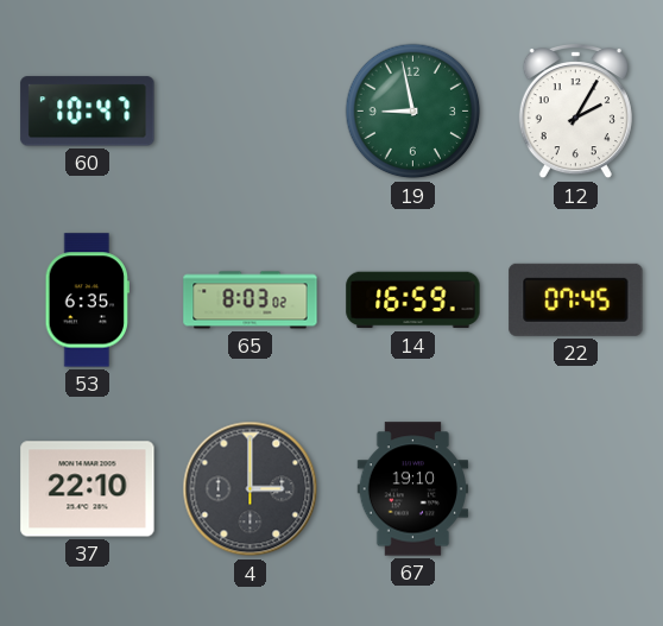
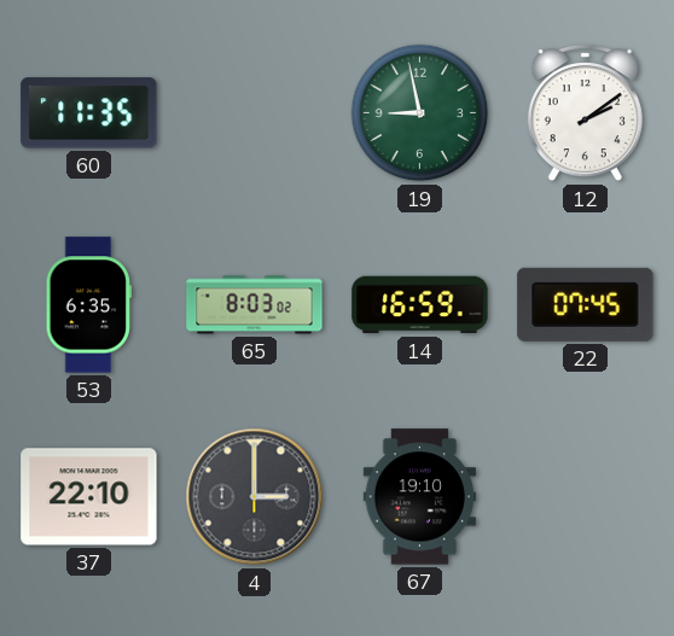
60: 10:47 -> 11:35
12: 2:05 -> 2:09
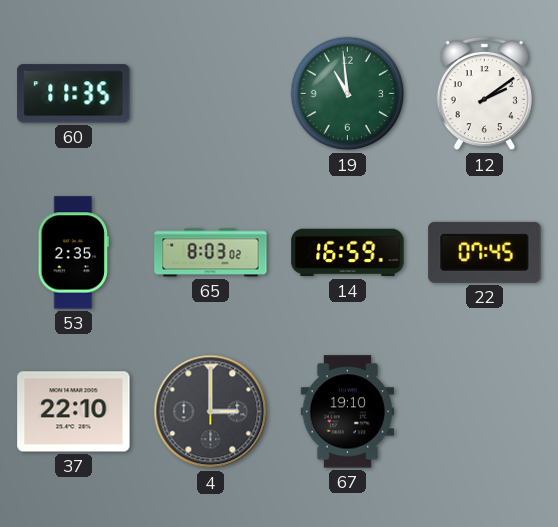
19: 8:58 -> 10:59
53: 6:35 -> 2:35
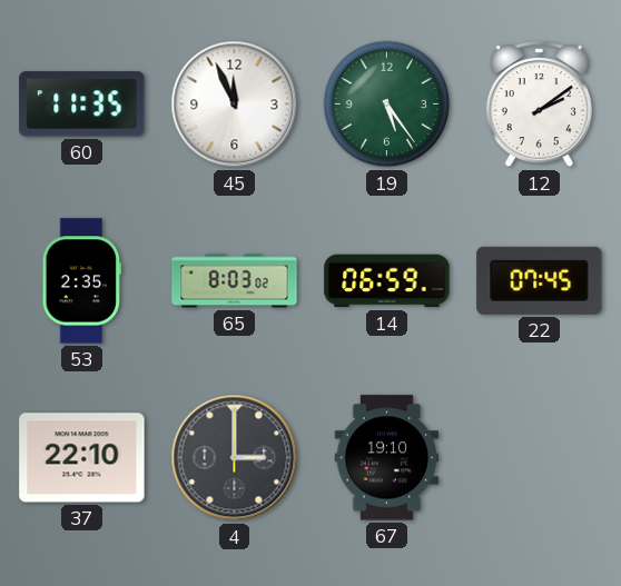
45: none -> 11:56
19: 10:59 -> 5:24
14: 16:59 -> 06:59
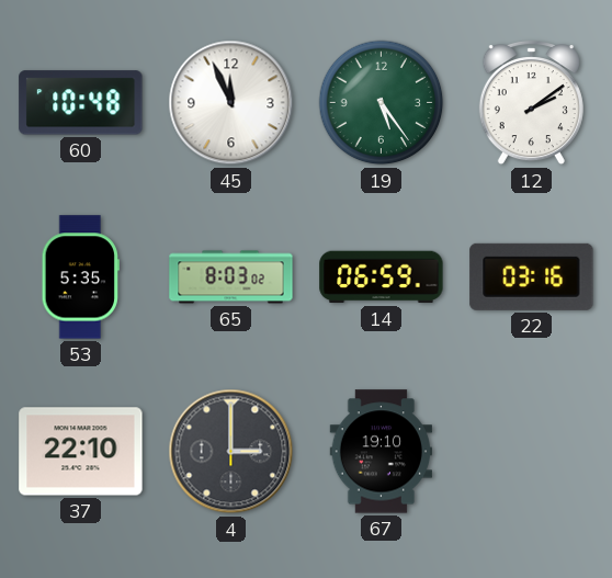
60: 11:35 -> 10:48
53: 2:35 -> 5:35
22: 07:45 -> 03:16
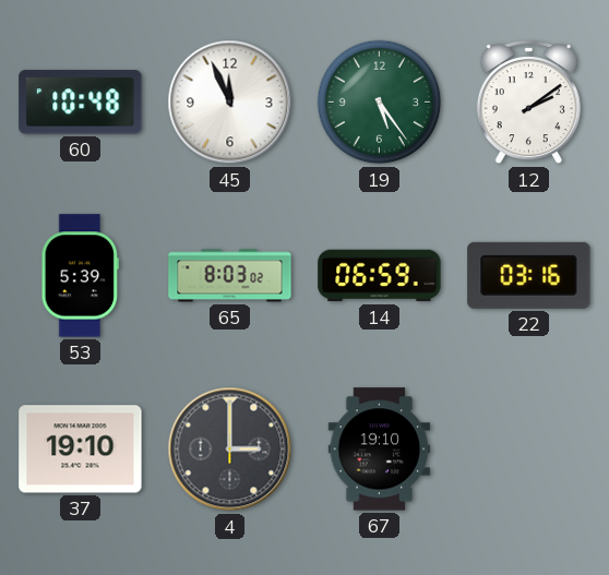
53: 5:35 -> 5:39
37: 22:10 -> 19:10
